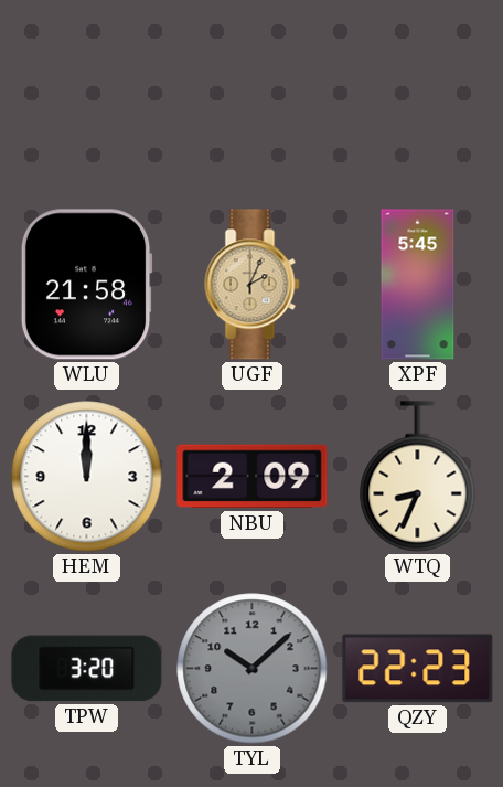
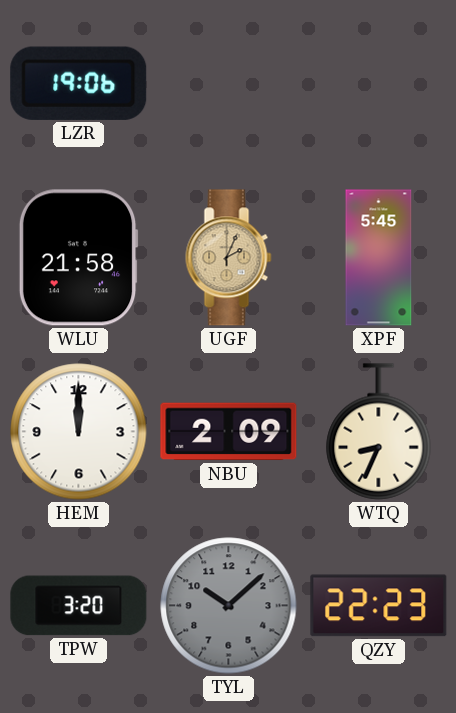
LZR: none -> 19:06
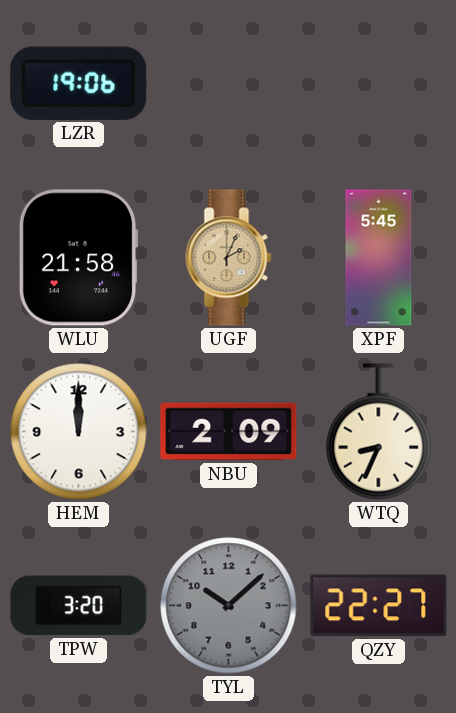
QZY: 22:23 -> 22:27
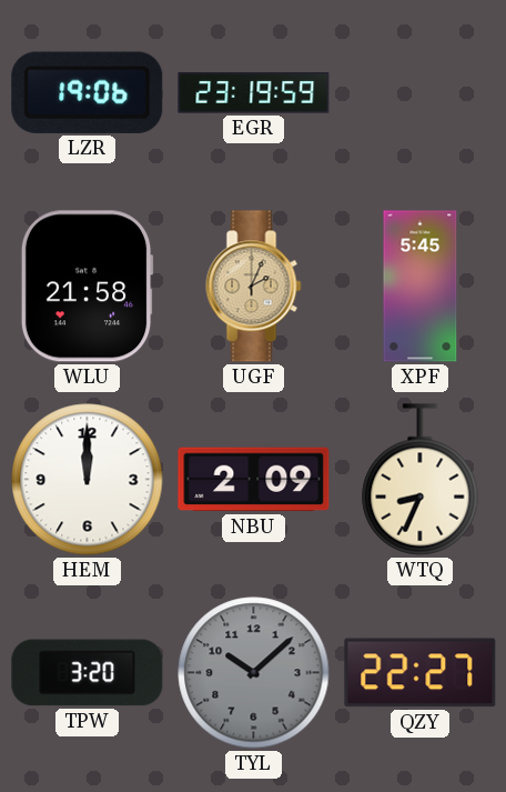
EGR: none -> 23:19
